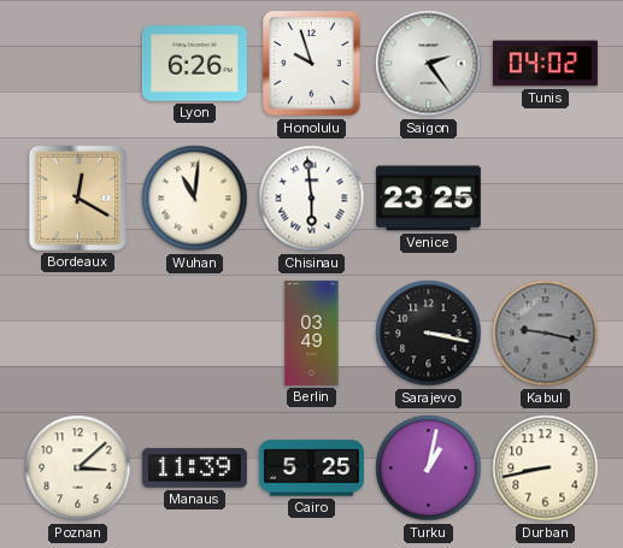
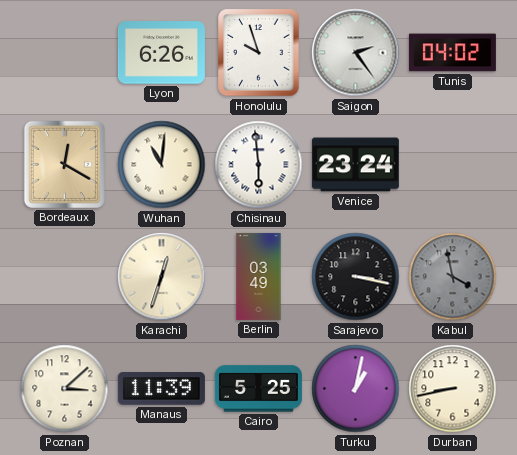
Venice: 23:25 -> 23:24
Karachi: none -> 12:33
Kabul: 9:17 -> 3:58
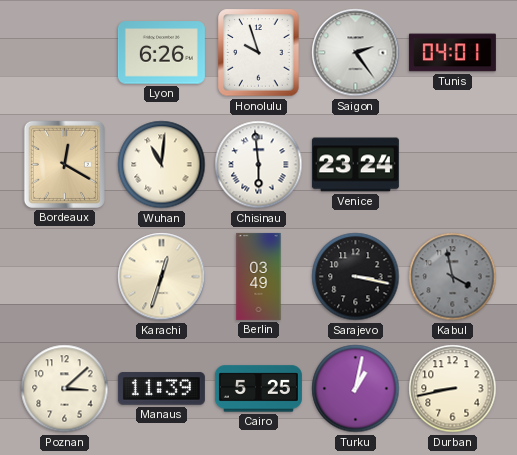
Tunis: 04:02 -> 04:01
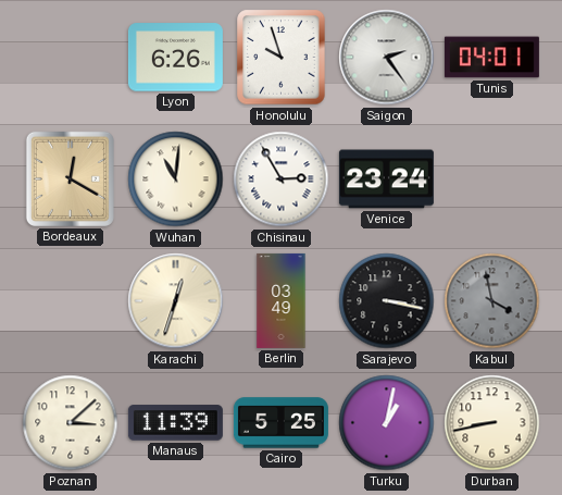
Chisinau: 5:59 -> 2:55
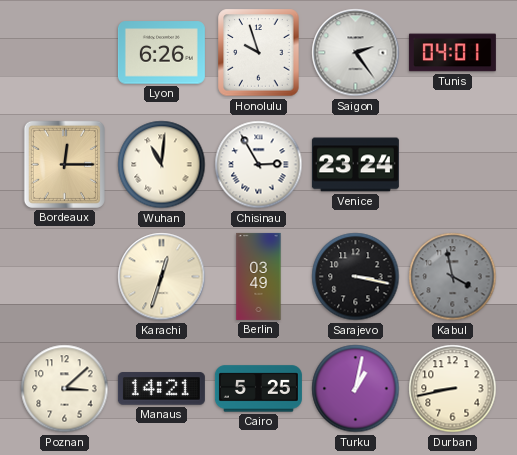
Bordeaux: 12:20 -> 12:15
Manaus: 11:39 -> 14:21
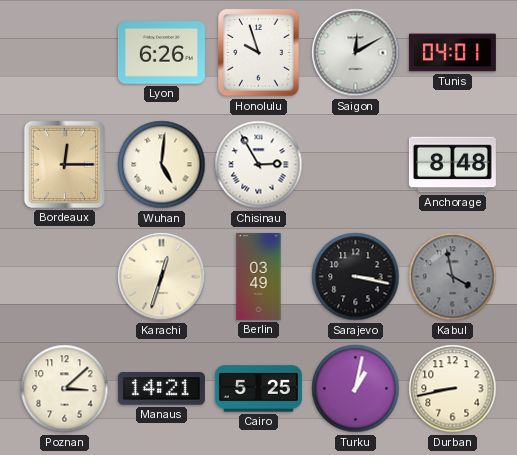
Saigon: 2:24 -> 12:10
Wuhan: 11:01 -> 5:01
Venice: 23:24 -> none
Anchorage: none -> 8:48
